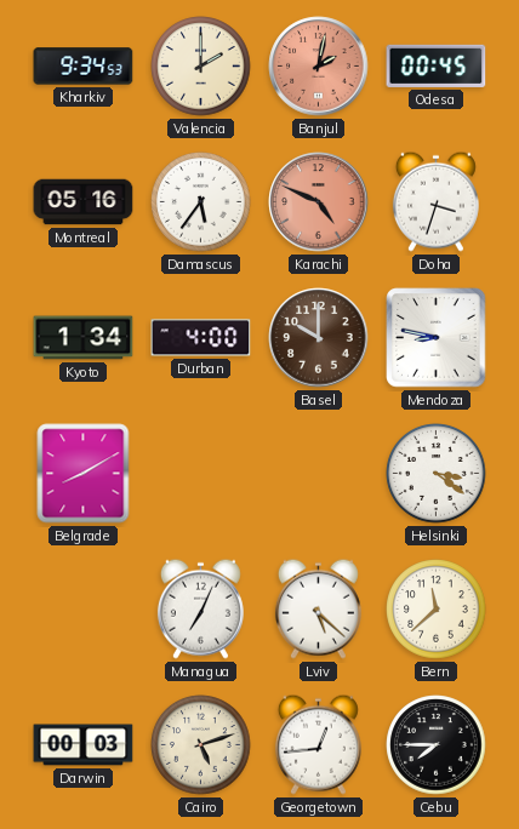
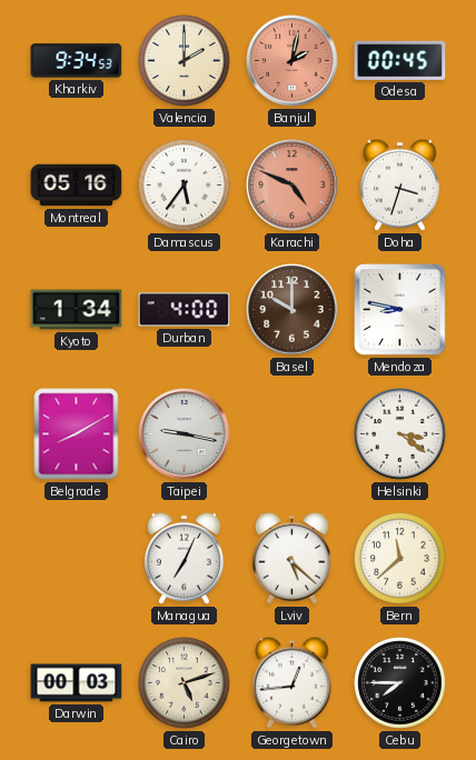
Taipei: none -> 9:17
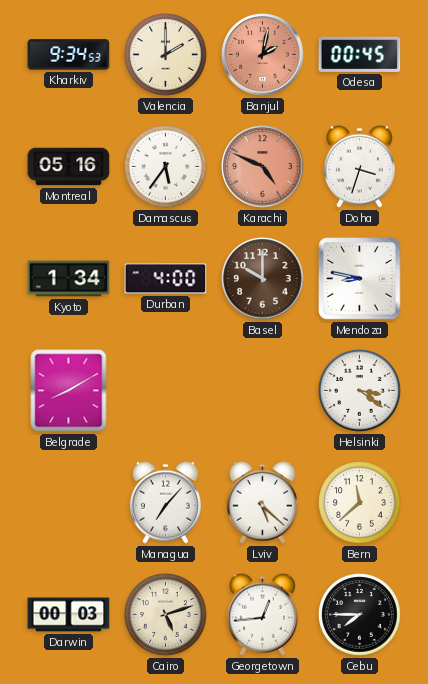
Taipei: 9:17 -> none
Managua: 7:04 -> 7:07
